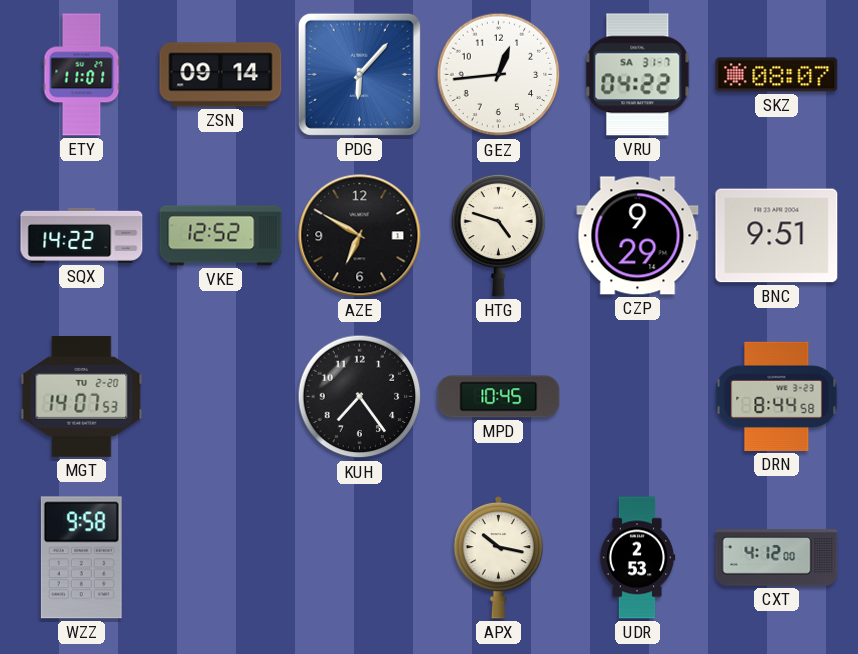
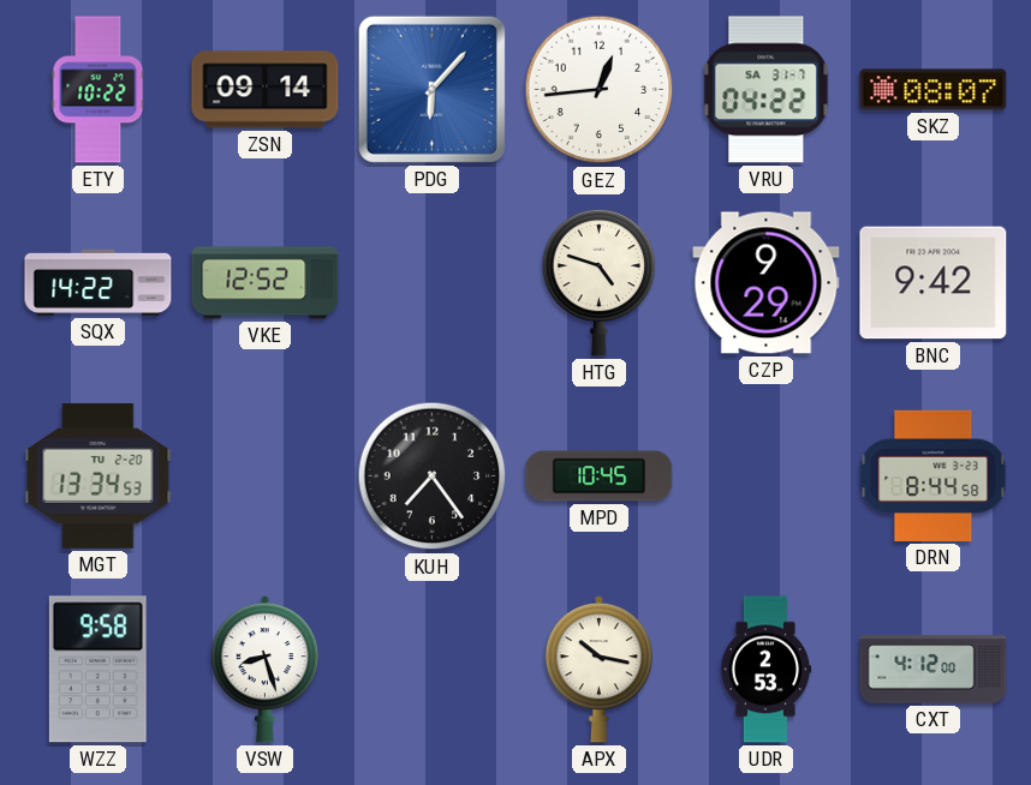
ETY: 11:01 -> 10:22
AZE: 6:50 -> none
BNC: 9:51 -> 9:42
MGT: 14:07 -> 13:34
VSW: none -> 8:27
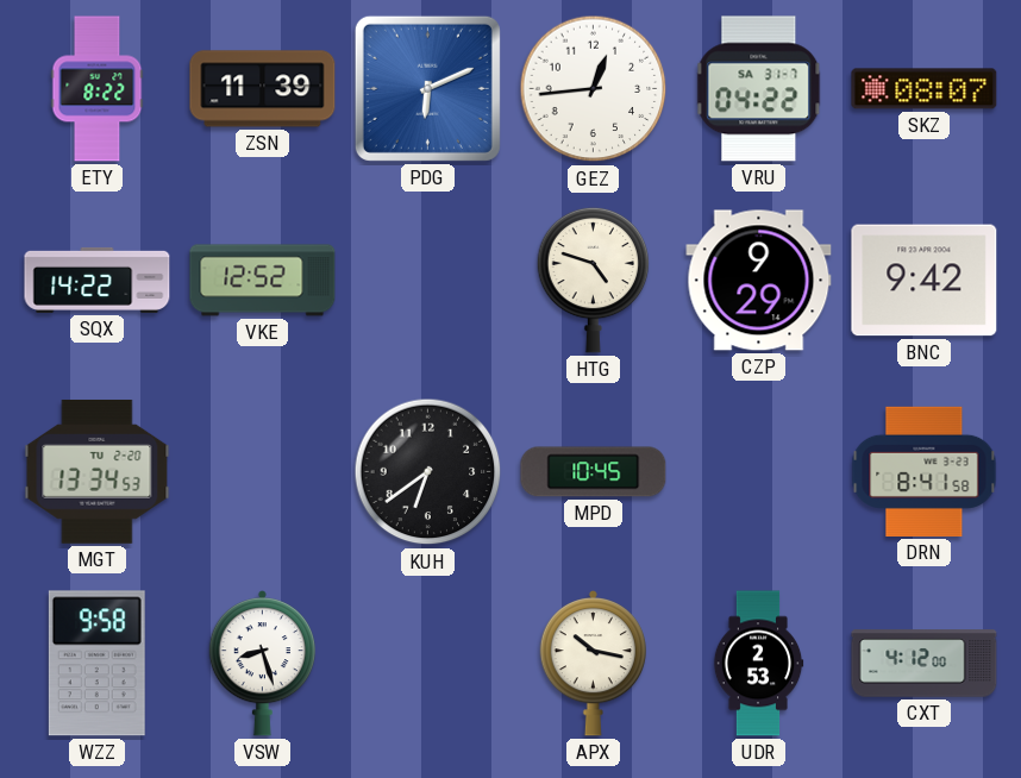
ETY: 10:22 -> 8:22
ZSN: 09:14 -> 11:39
PDG: 6:07 -> 6:11
KUH: 7:24 -> 6:39
DRN: 8:44 -> 8:41
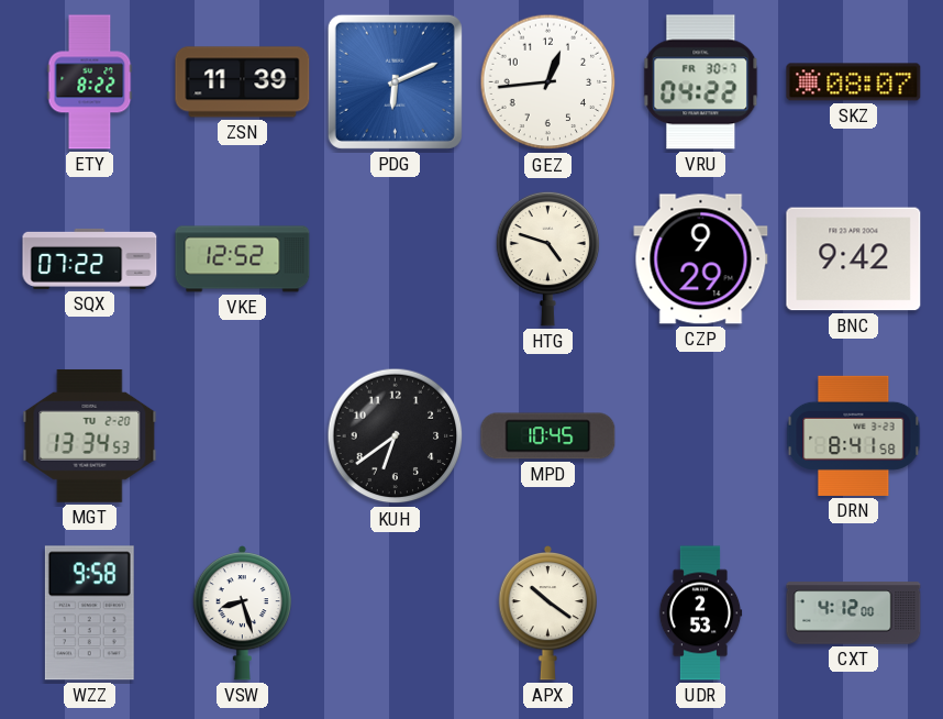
VRU date: SA 31-7 -> FR 30-7
SQX: 14:22 -> 07:22
APX: 10:17 -> 10:21
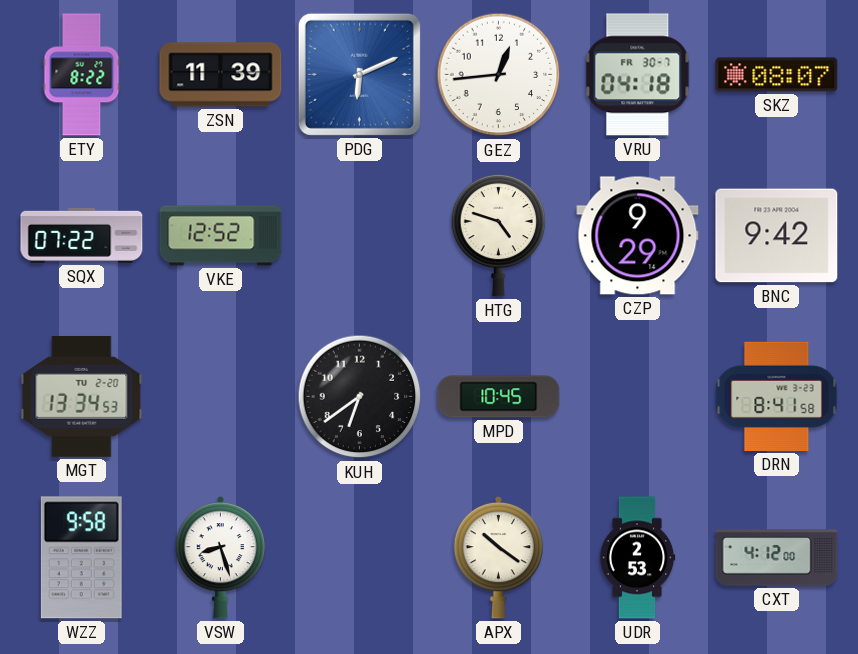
VRU: 04:22 -> 04:18
